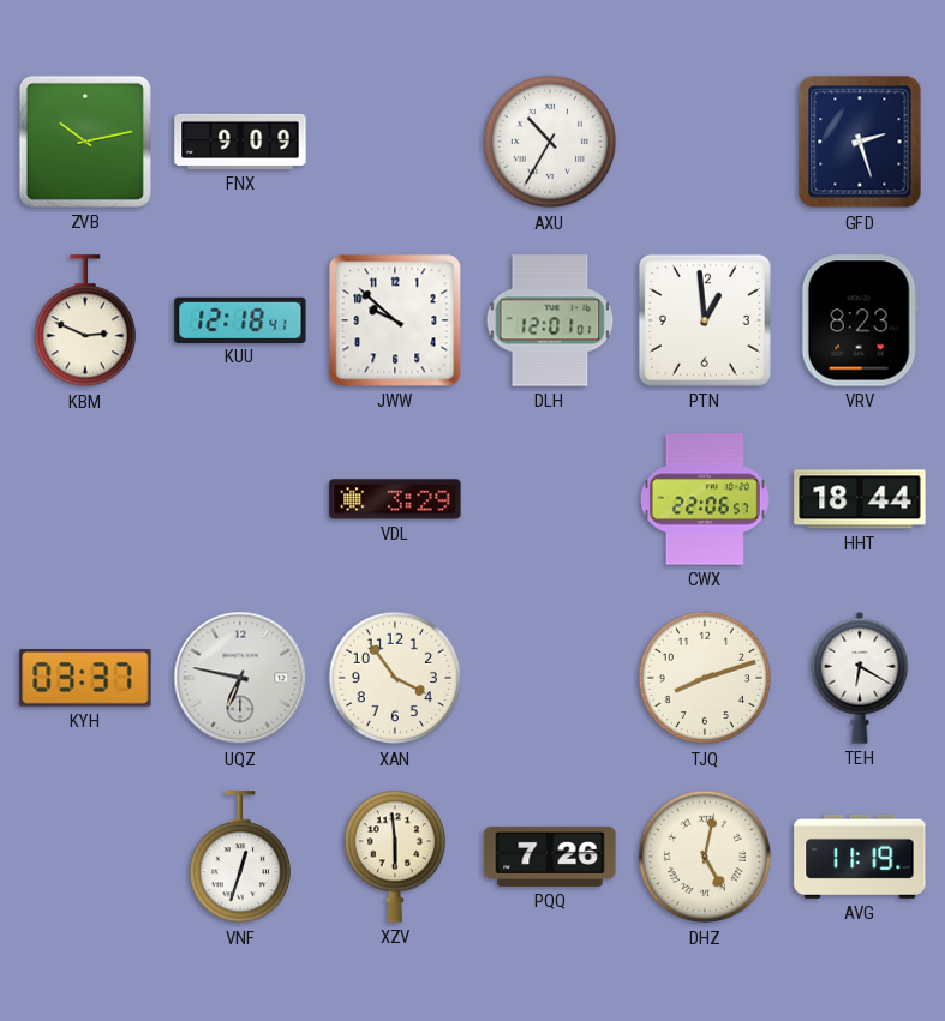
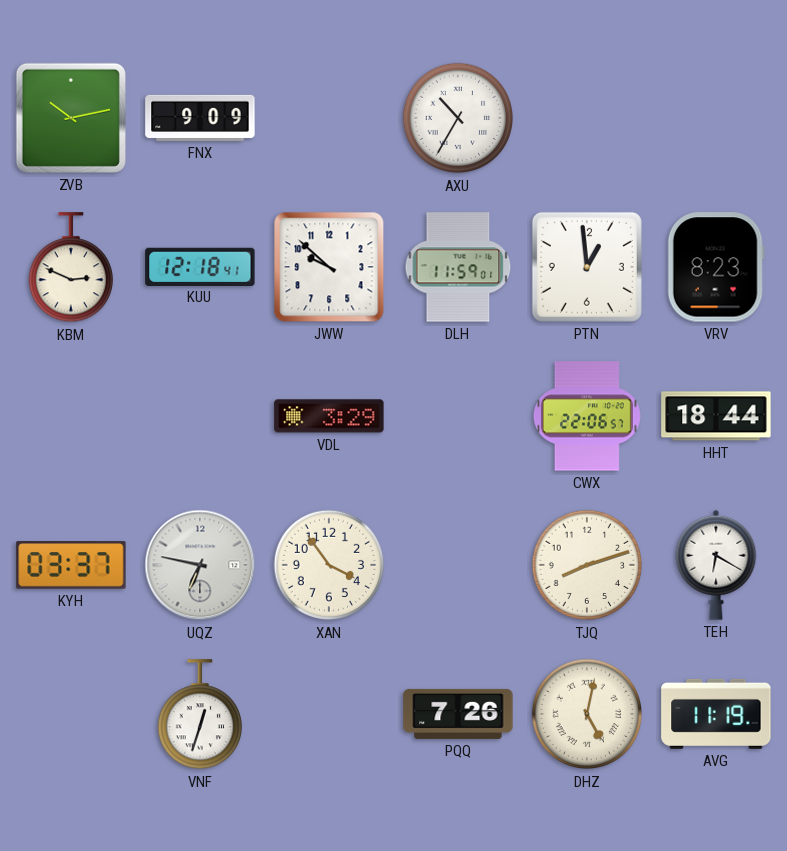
GFD: 2:27 -> none
DLH: 12:01 -> 11:59
XZV: 5:59 -> none
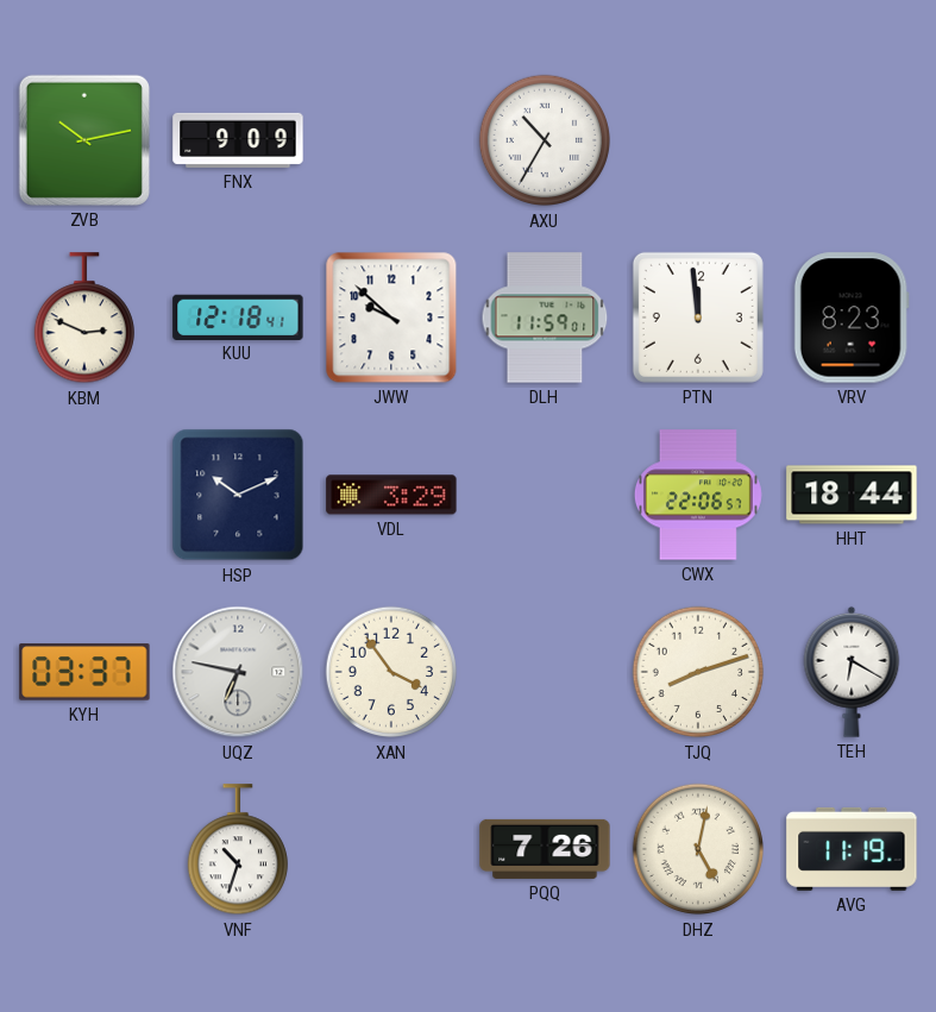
PTN: 12:59 -> 11:59
HSP: none -> 10:11
VNF: 12:33 -> 10:33
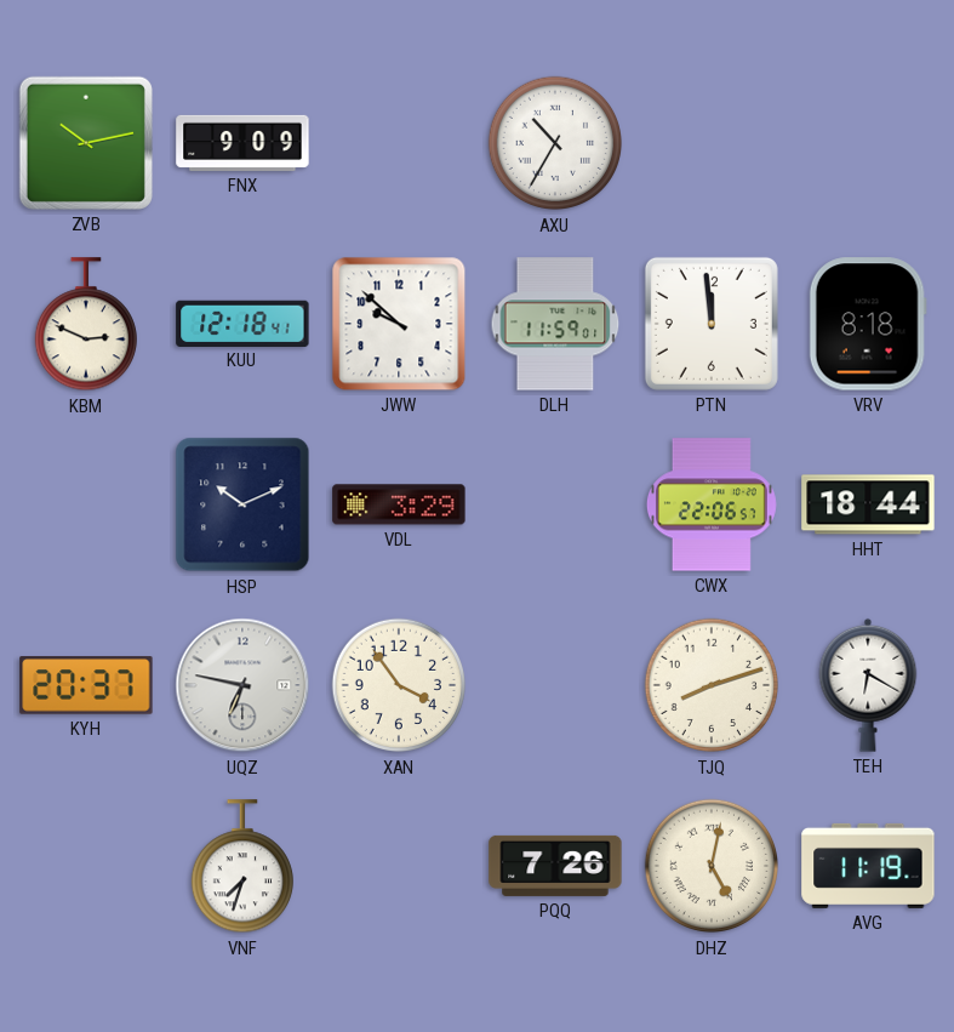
VRV: 8:23 -> 8:18
KYH: 03:37 -> 20:37
VNF: 10:33 -> 7:33
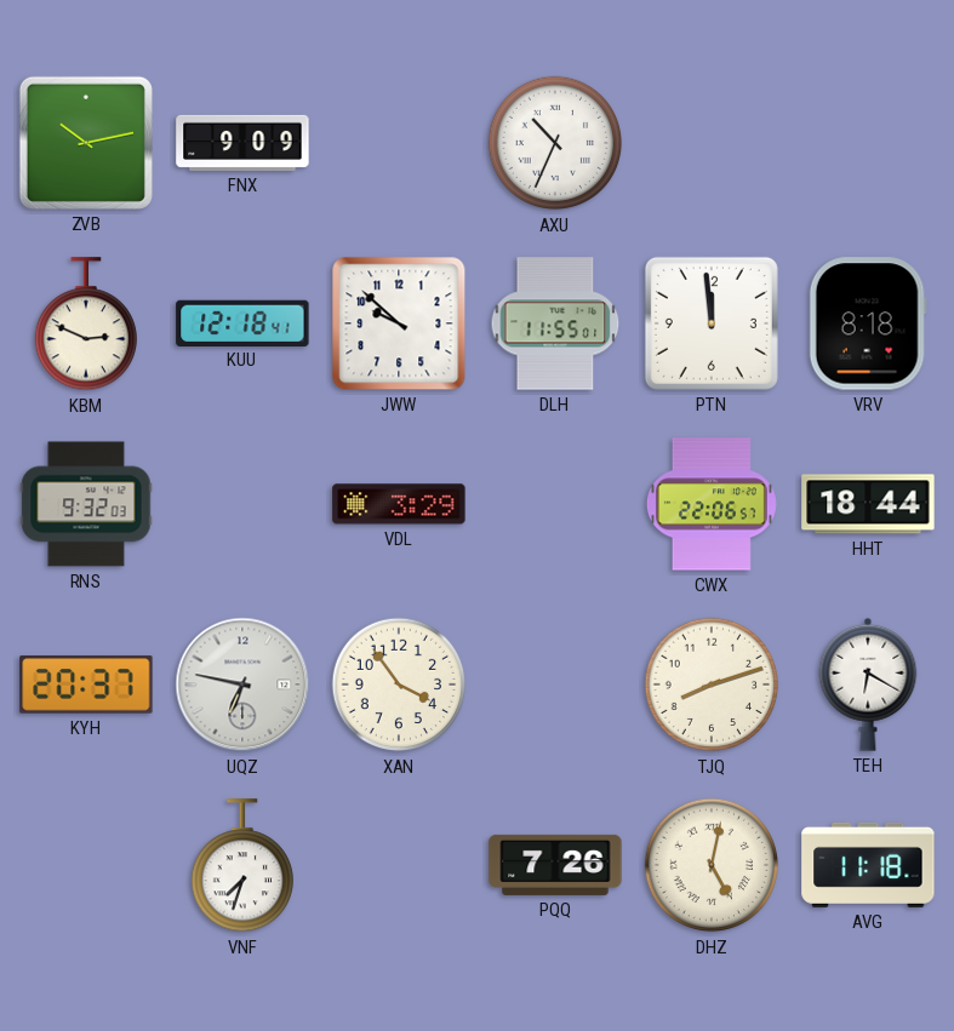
AXU: 10:35 -> 10:34
DLH: 11:59 -> 11:55
RNS: none -> 9:32
HSP: 10:11 -> none
AVG: 11:19 -> 11:18
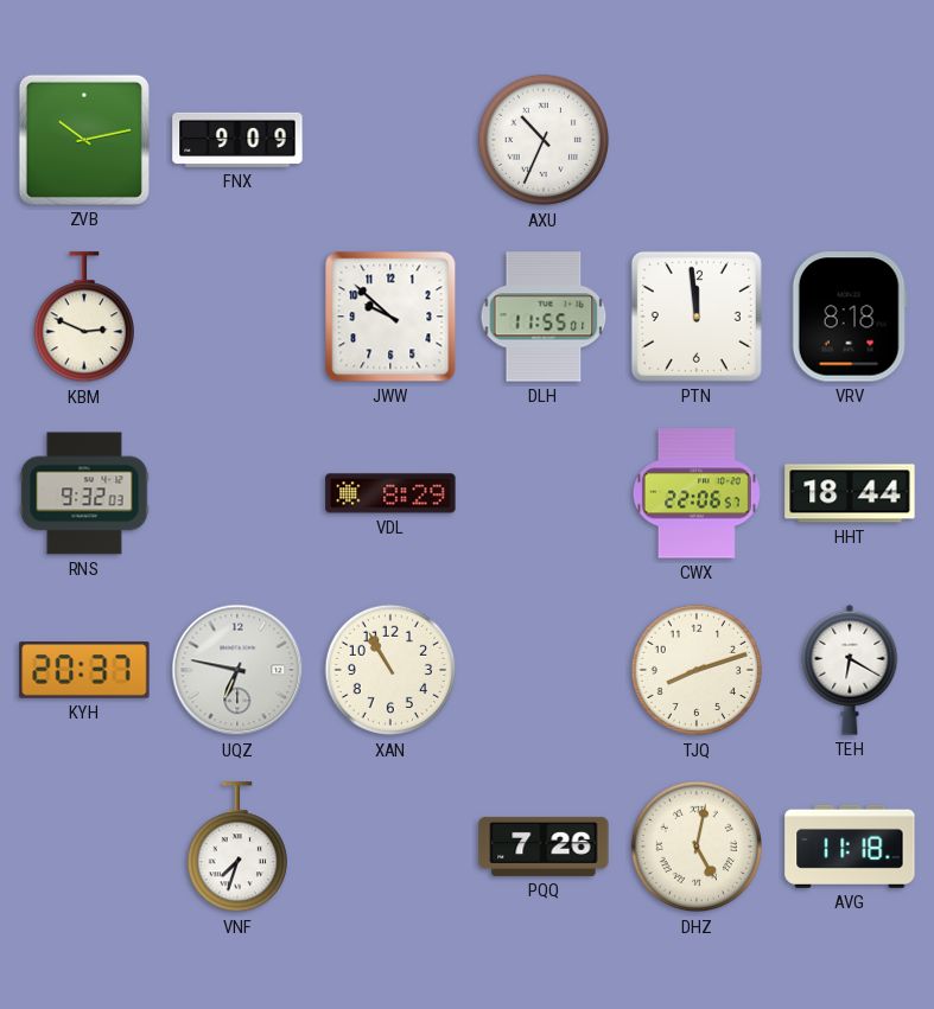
KUU: 12:18 -> none
VDL: 3:29 -> 8:29
XAN: 3:54 -> 10:55
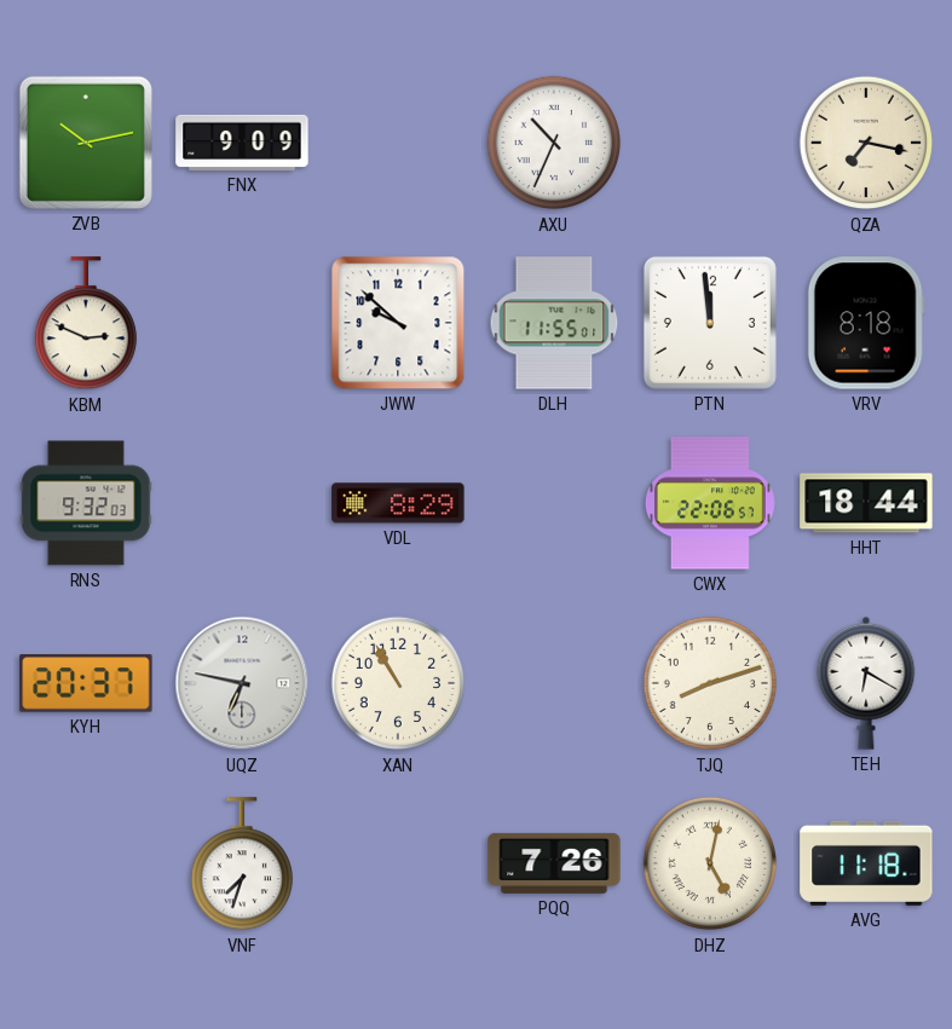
QZA: none -> 7:17
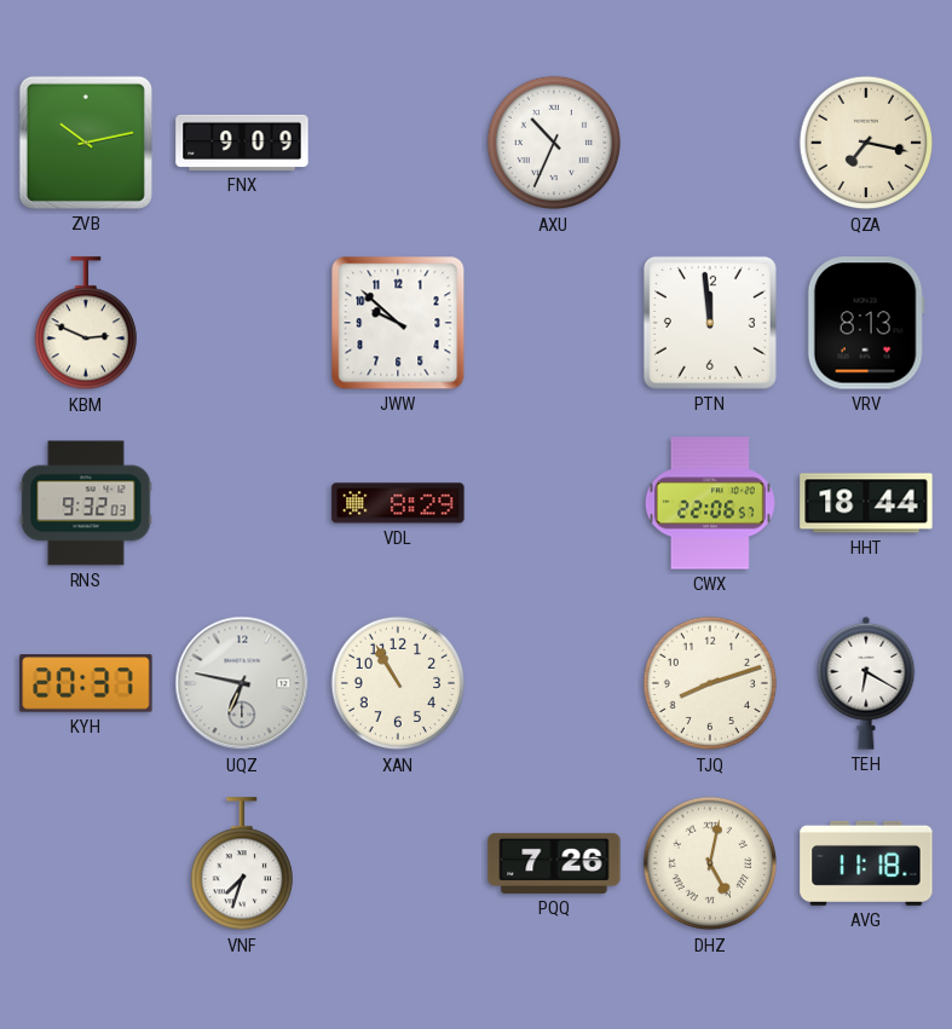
DLH: 11:55 -> none
VRV: 8:18 -> 8:13
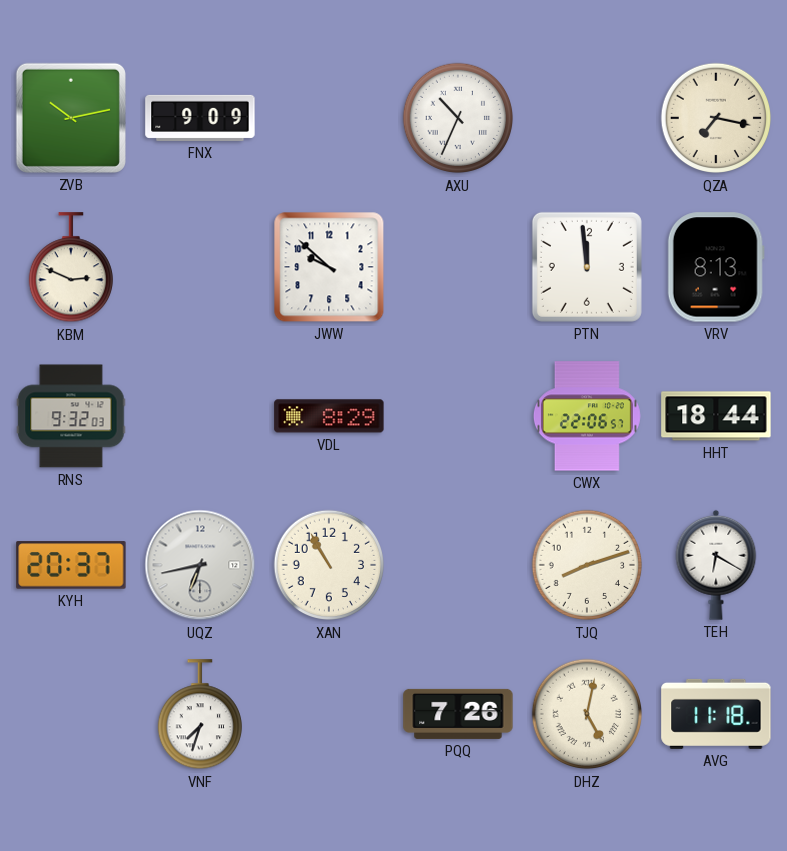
UQZ: 6:47 -> 6:43
